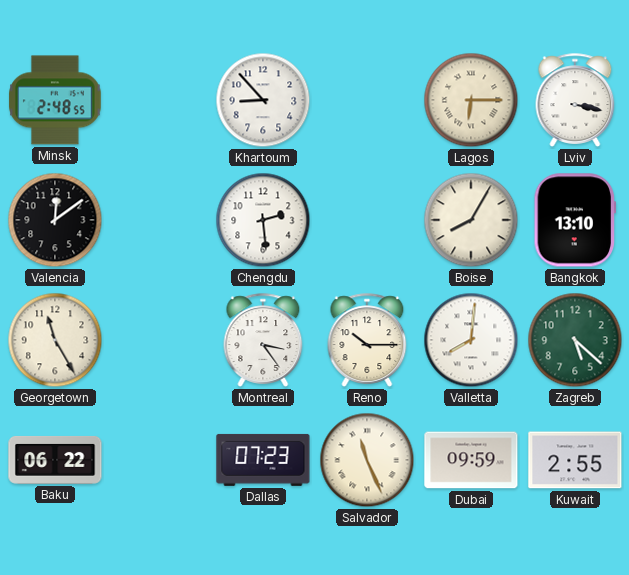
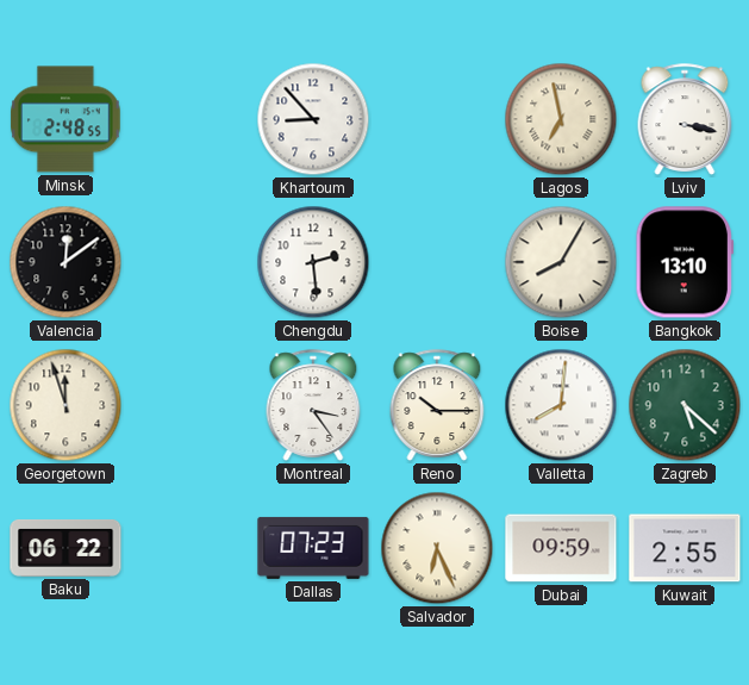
Lagos: 6:15 -> 6:58
Georgetown: 11:25 -> 11:57
Salvador: 11:26 -> 6:26
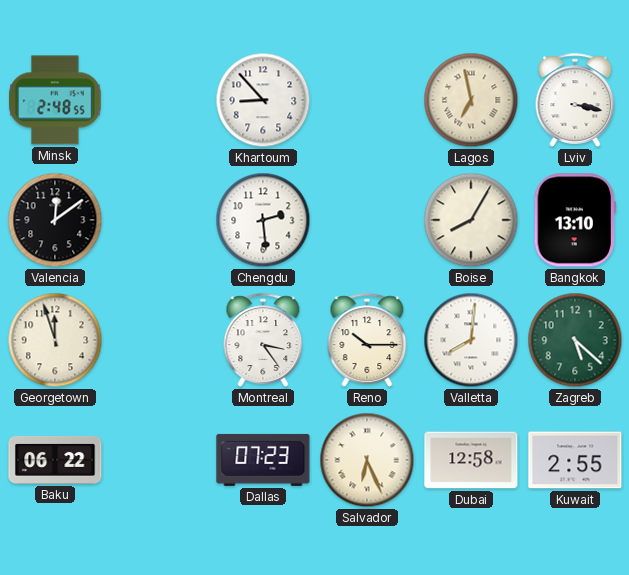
Dubai: 09:59 -> 12:58
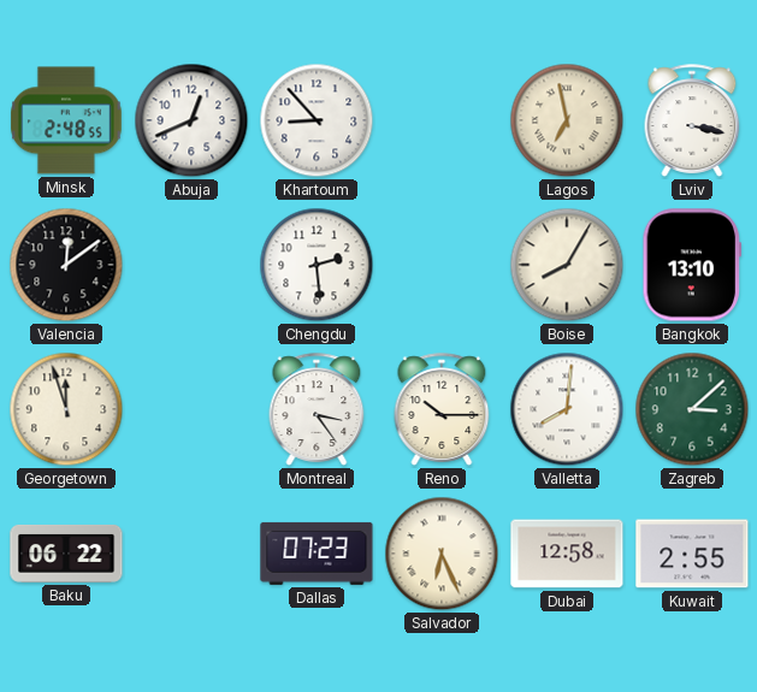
Abuja: none -> 12:41
Zagreb: 5:22 -> 3:08
